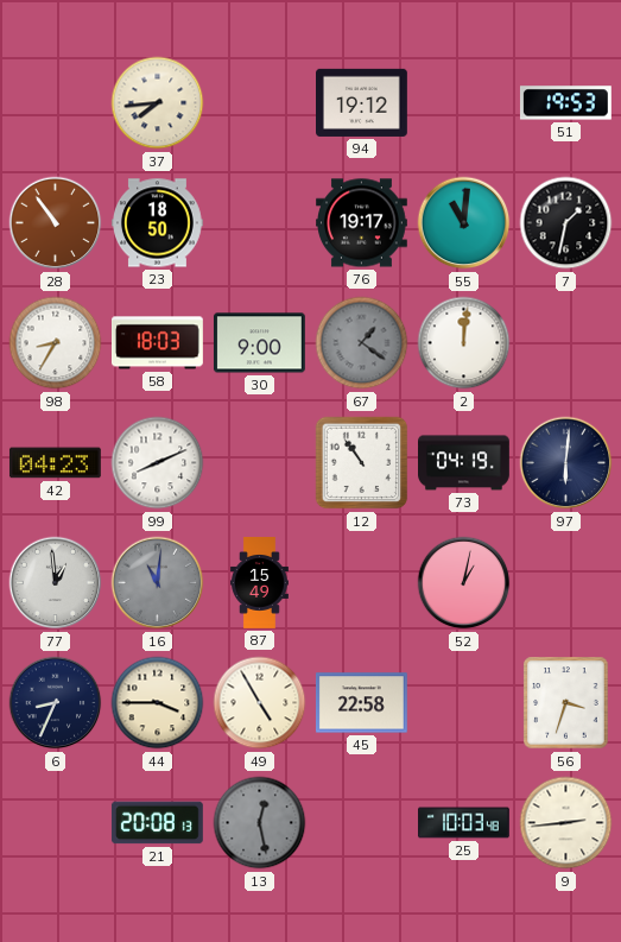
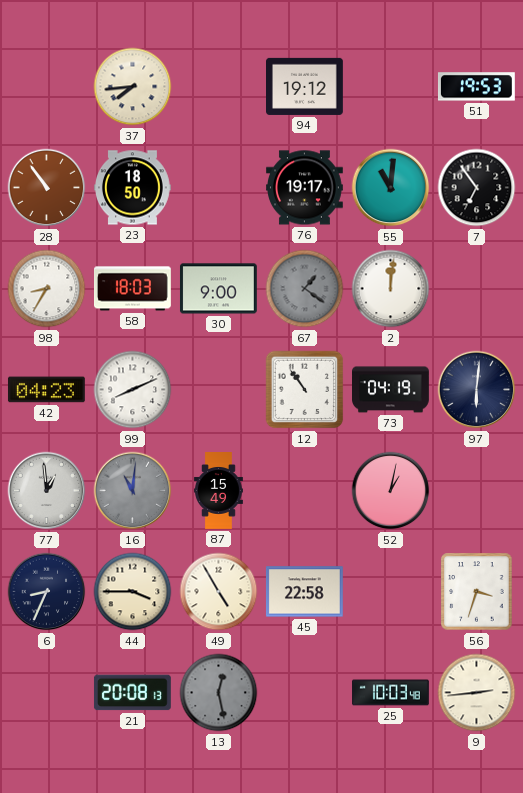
7: 1:32 -> 6:54
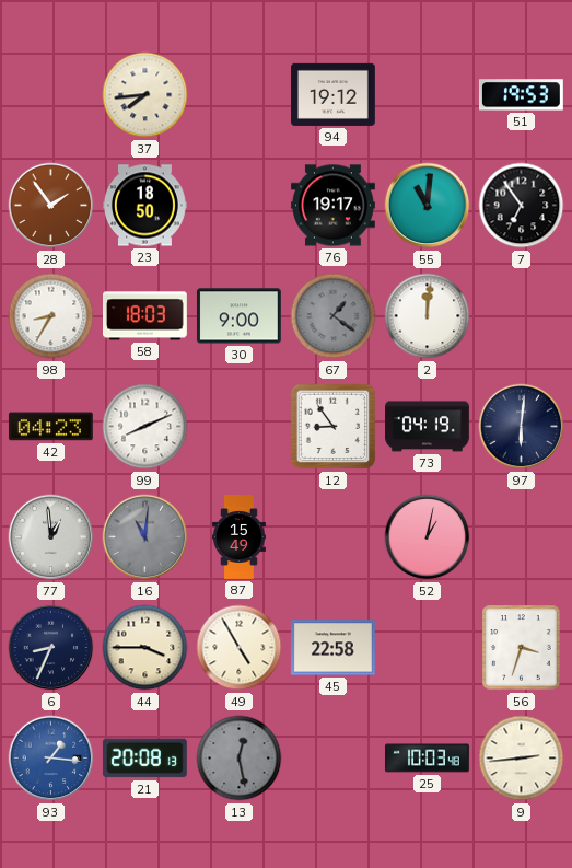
28: 10:54 -> 1:54
12: 10:54 -> 8:54
93: none -> 1:16
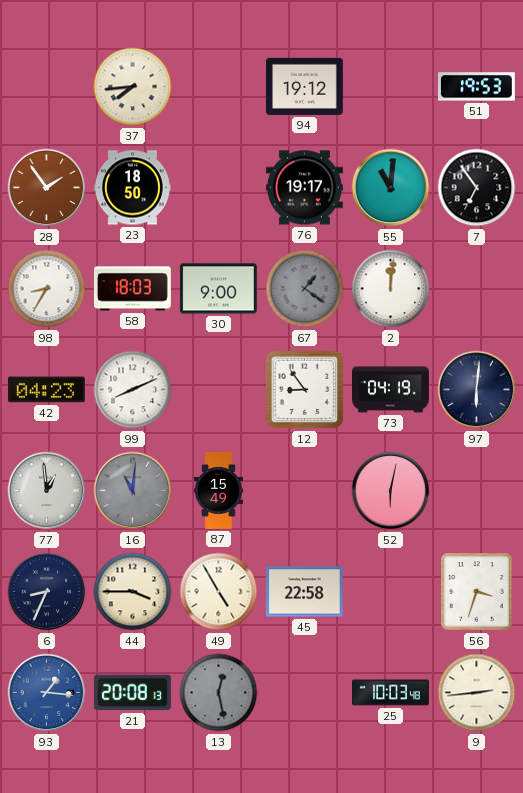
52: 1:02 -> 6:02
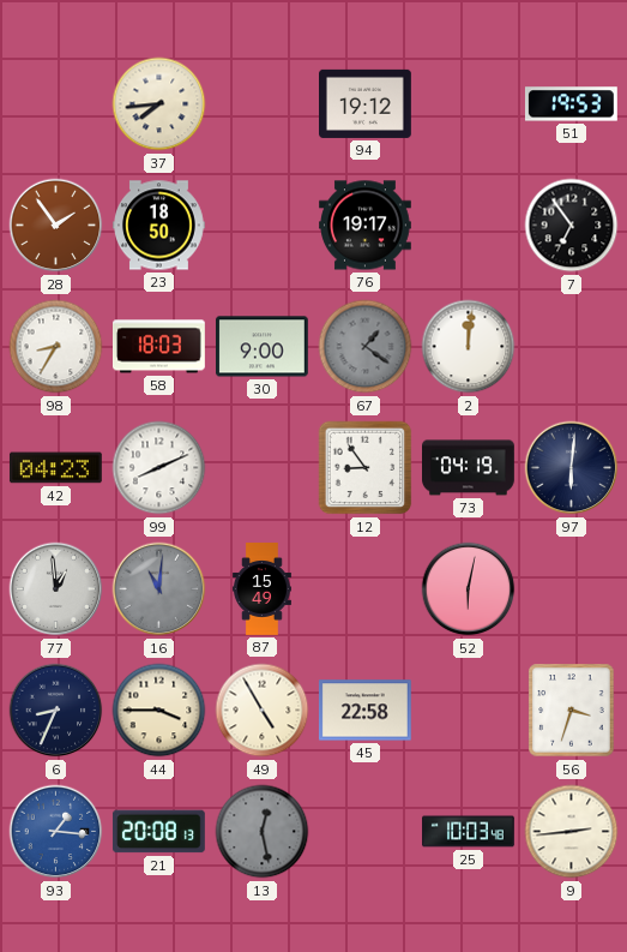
55: 11:01 -> none
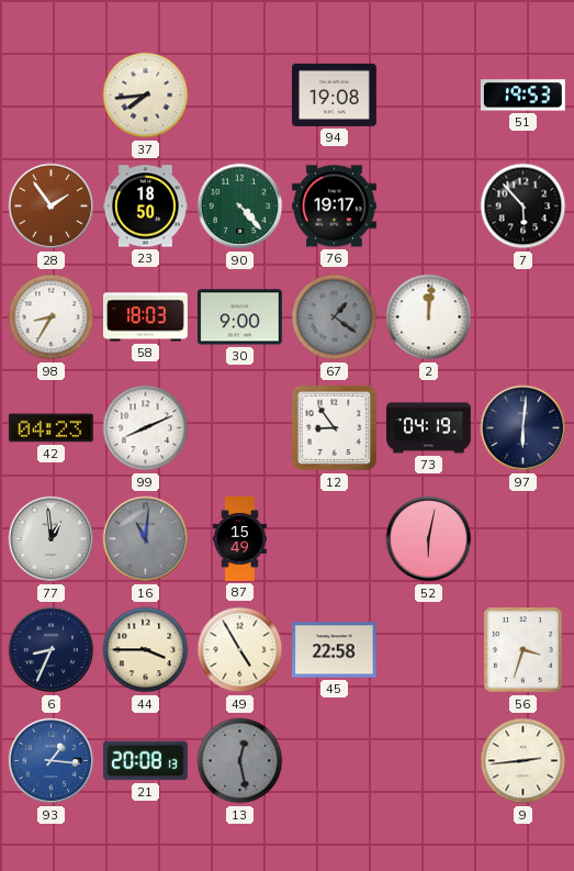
94: 19:12 -> 19:08
90: none -> 4:23
7: 6:54 -> 5:53
25: 10:03 -> none
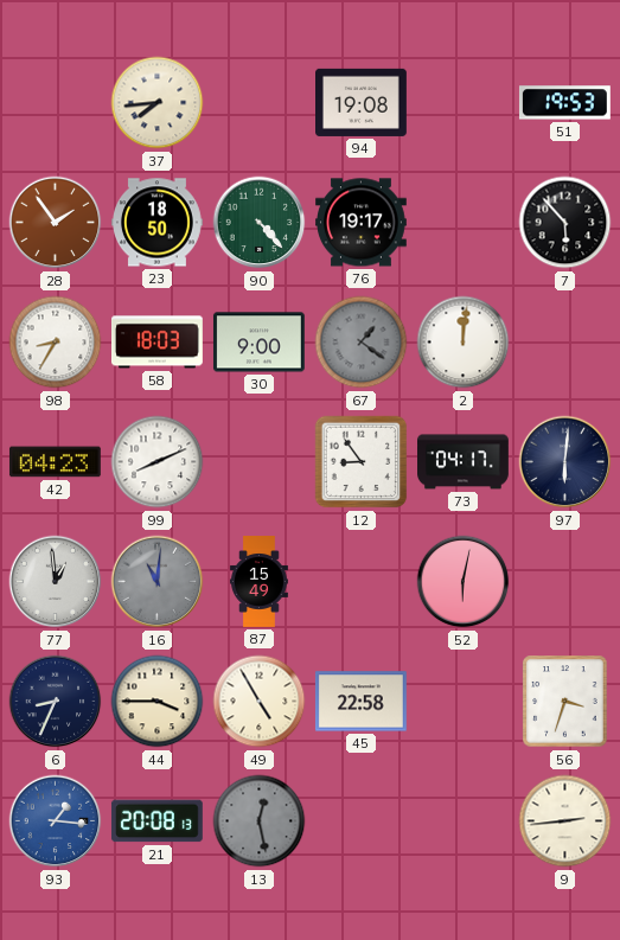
73: 04:19 -> 04:17
